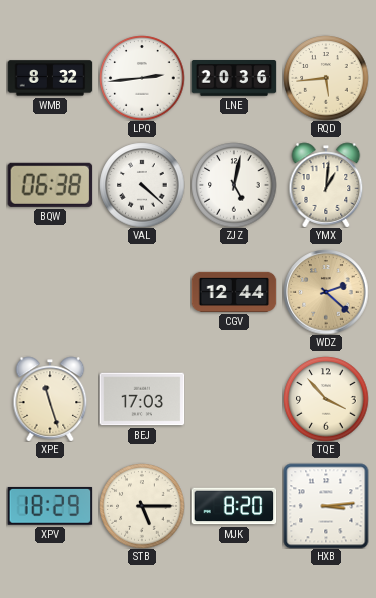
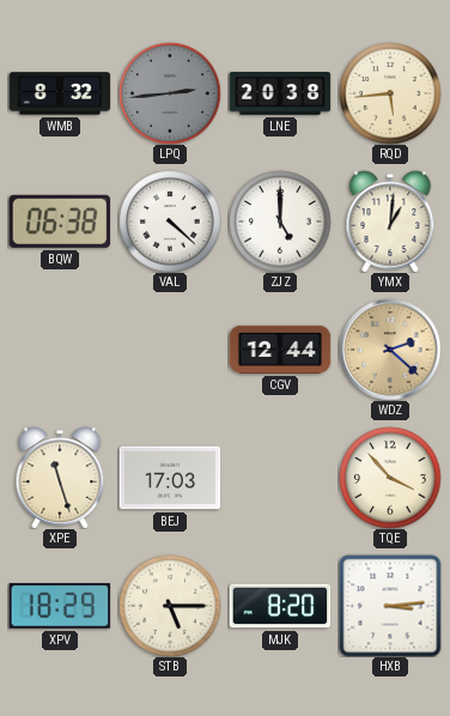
LPQ dial: white -> grey
LNE: 20:36 -> 20:38
ZJZ: 5:02 -> 5:00
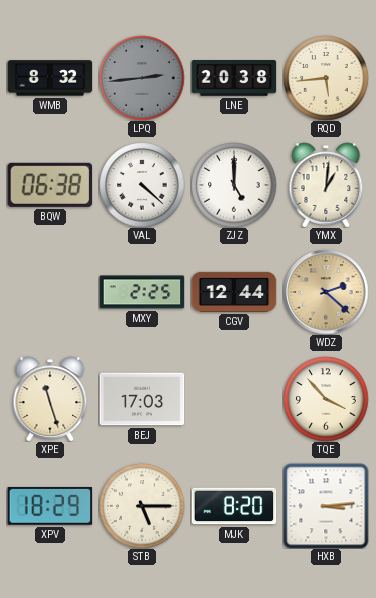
MXY: none -> 2:25
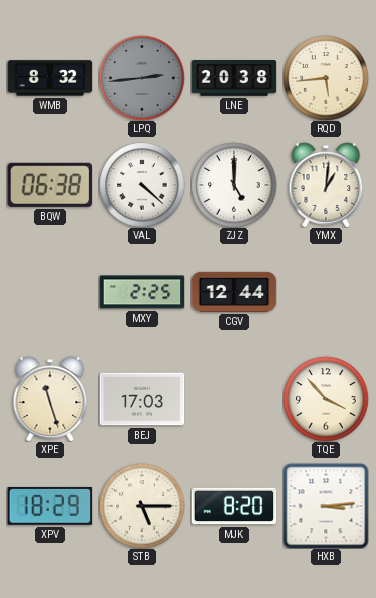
WDZ: 2:22 -> none
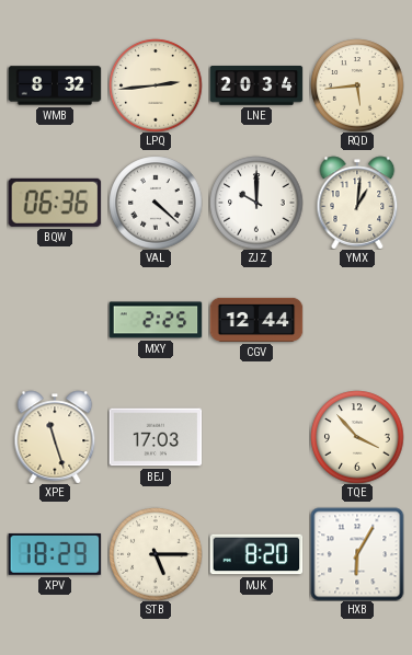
LPQ dial: grey -> cream
LNE: 20:38 -> 20:34
BQW: 06:38 -> 06:36
ZJZ: 5:00 -> 10:00
HXB: 3:14 -> 6:05
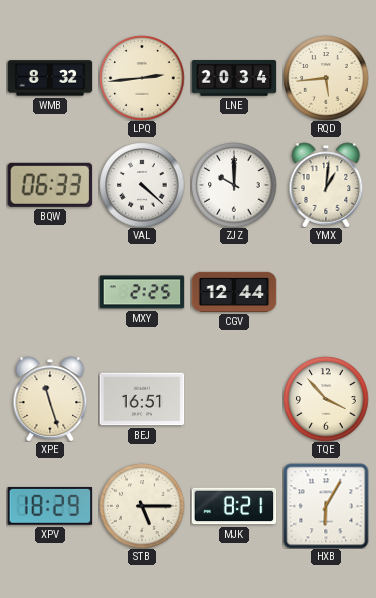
BQW: 06:36 -> 06:33
BEJ: 17:03 -> 16:51
MJK: 8:20 -> 8:21
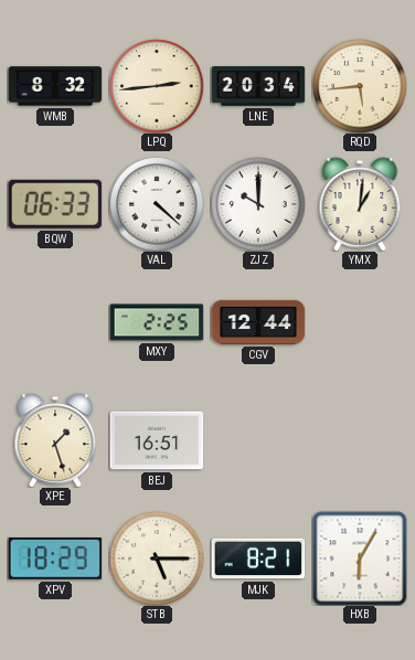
XPE: 11:27 -> 1:27
TQE: 3:53 -> none
